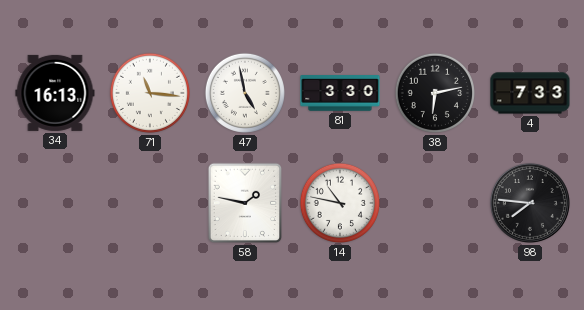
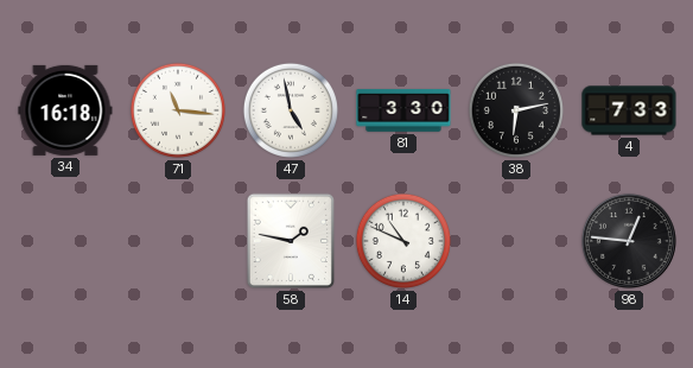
34: 16:13 -> 16:18
14: 10:47 -> 10:49
98: 7:46 -> 12:46
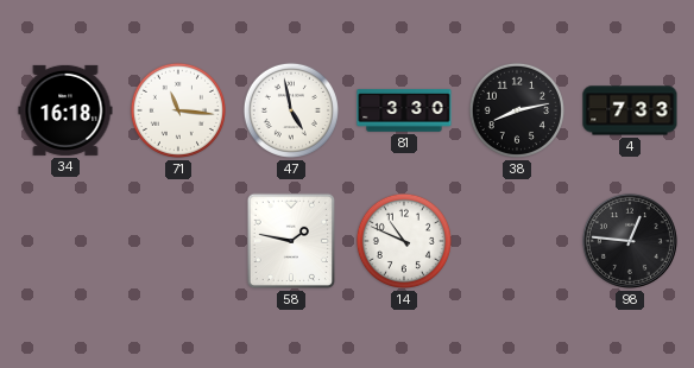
38: 6:13 -> 8:13
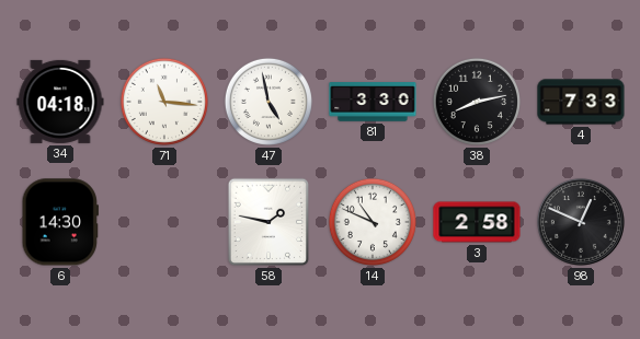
34: 16:18 -> 04:18
6: none -> 14:30
3: none -> 2:58
98: 12:46 -> 12:49
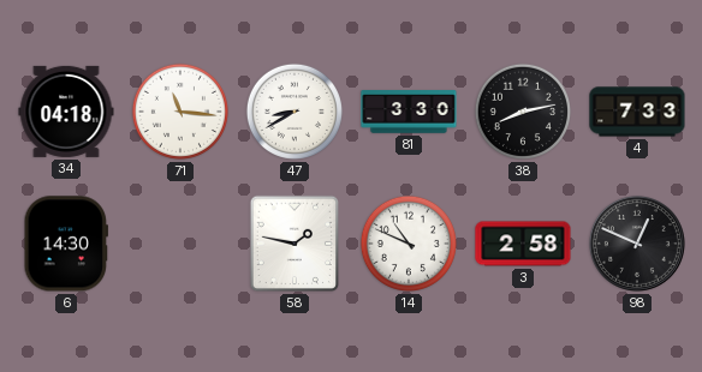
47: 4:58 -> 8:40
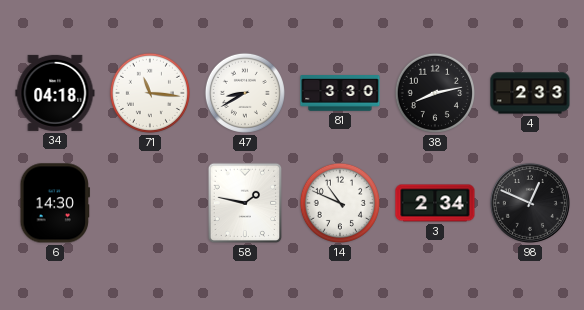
4: 7:33 -> 2:33
3: 2:58 -> 2:34
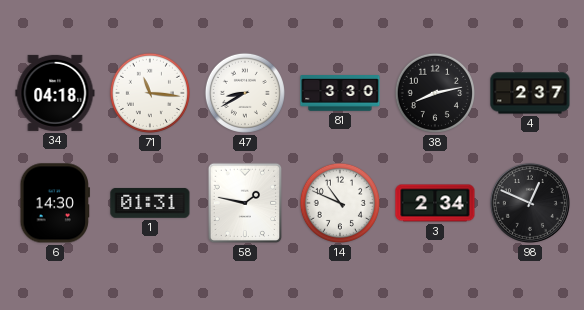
4: 2:33 -> 2:37
1: none -> 01:31
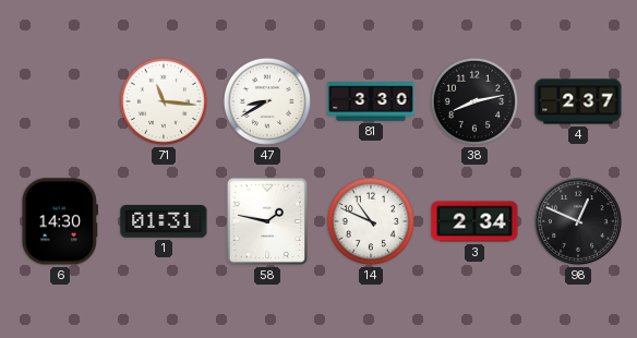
34: 04:18 -> none
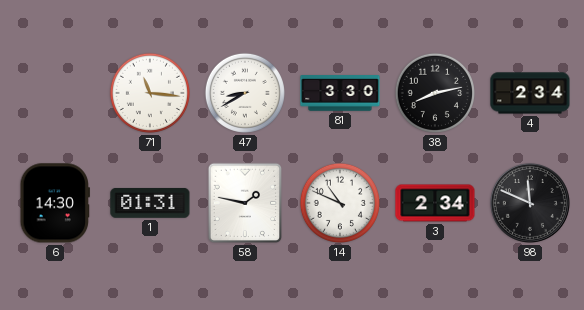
4: 2:37 -> 2:34
98: 12:49 -> 11:49
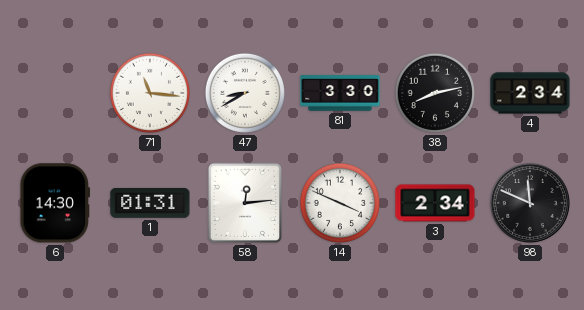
58: 1:47 -> 12:14
14: 10:49 -> 3:49
